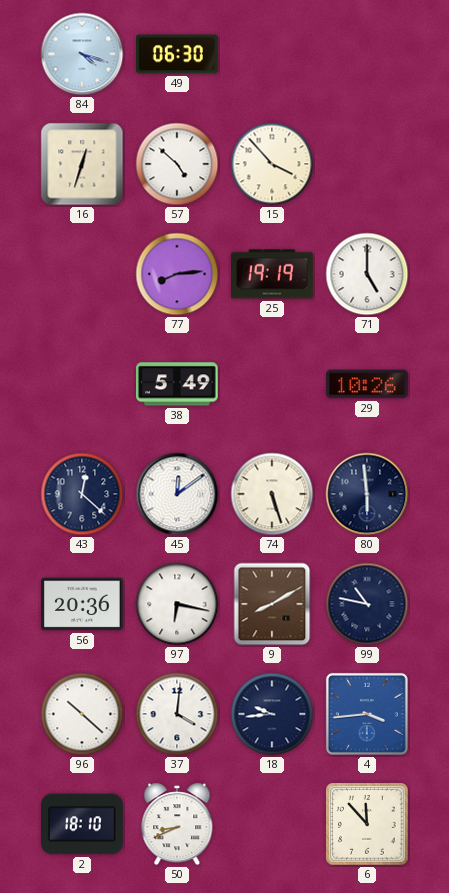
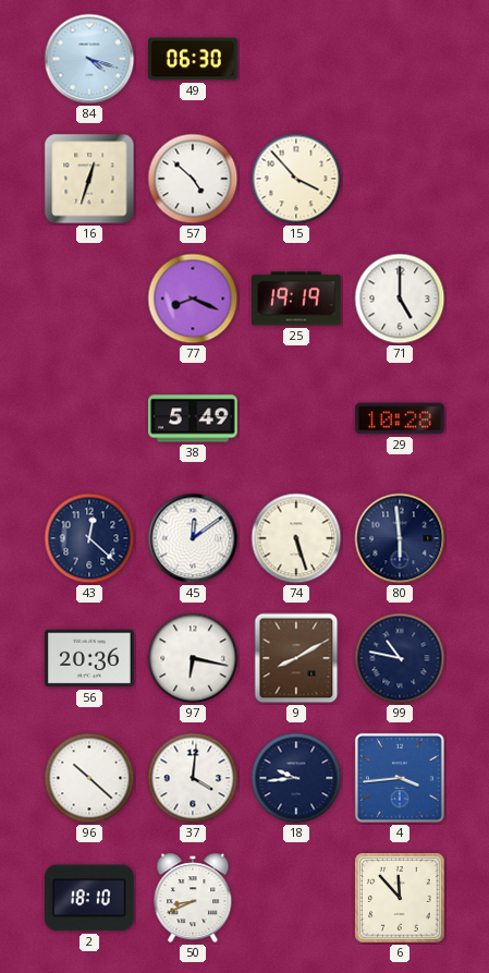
77: 8:14 -> 8:19
29: 10:26 -> 10:28
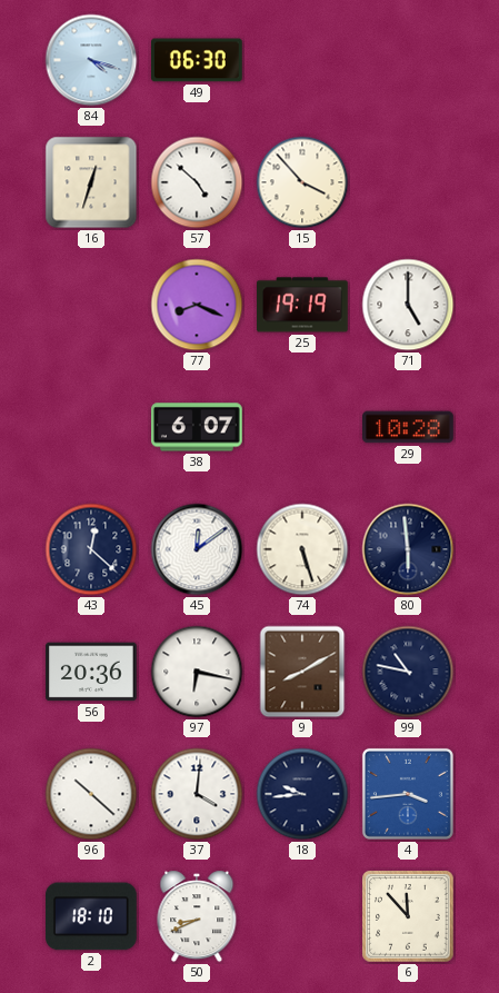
38: 5:49 -> 6:07
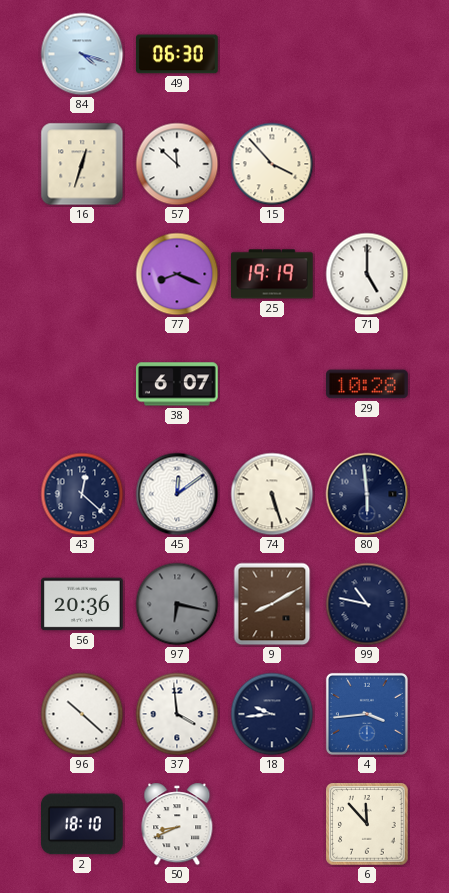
57: 4:52 -> 11:52
97 dial: white -> grey
37: 4:01 -> 3:59
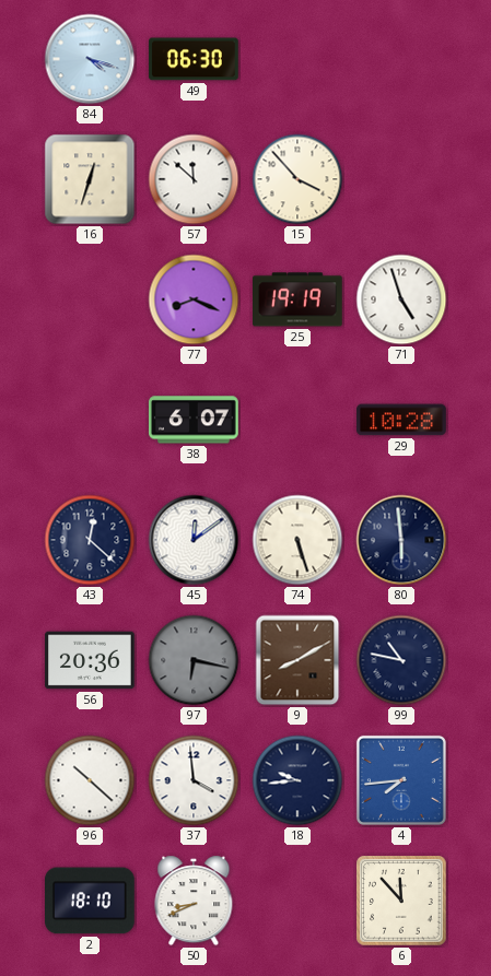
71: 5:00 -> 4:57
4: 3:44 -> 7:44
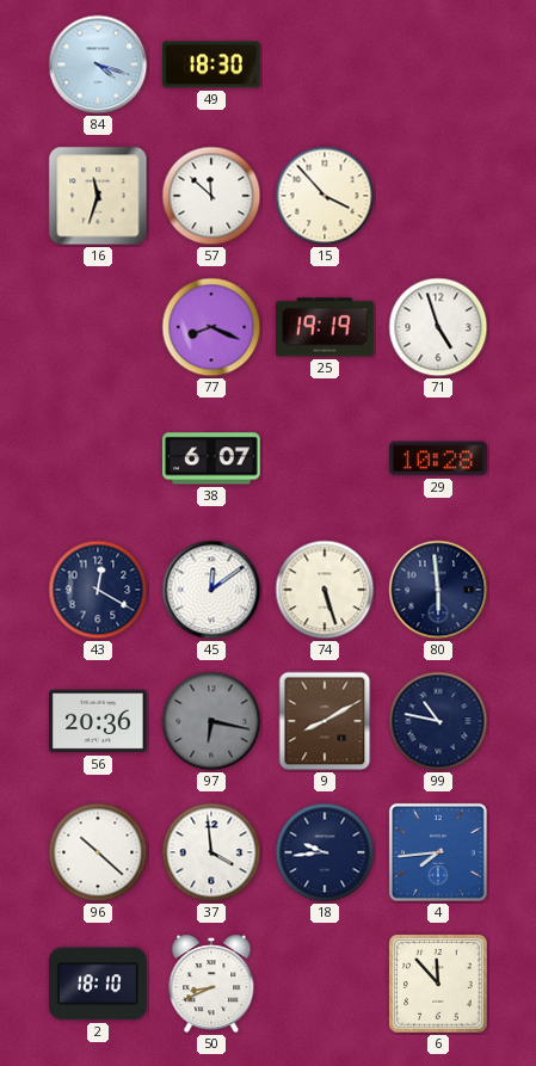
49: 06:30 -> 18:30
16: 12:33 -> 11:33
43: 12:22 -> 12:20
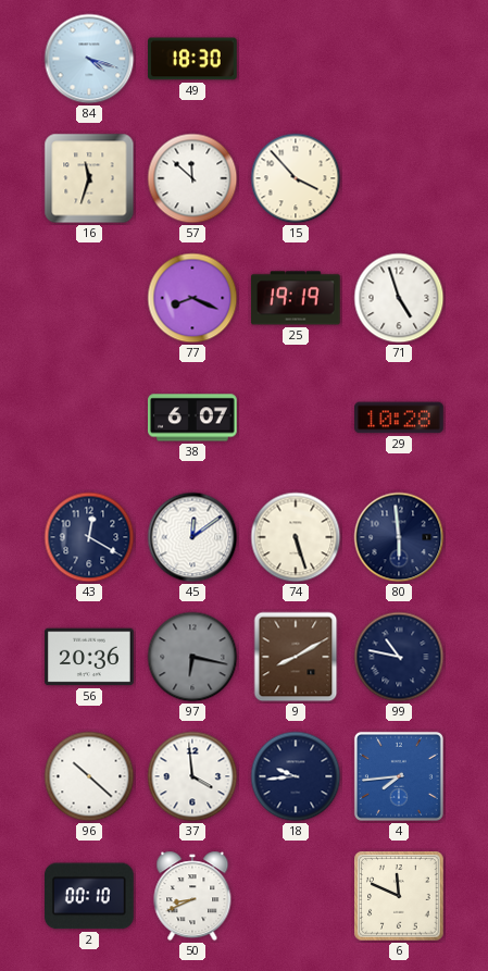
2: 18:10 -> 00:10
6: 11:53 -> 11:49
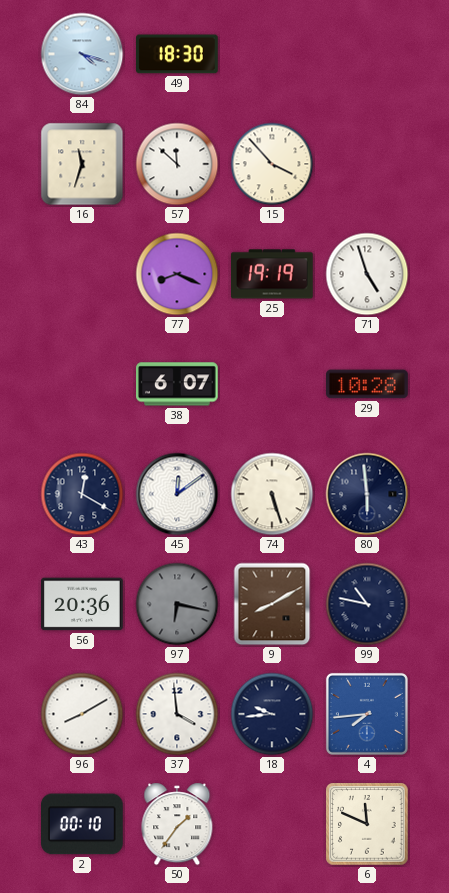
96: 10:22 -> 8:10
50: 8:41 -> 1:36
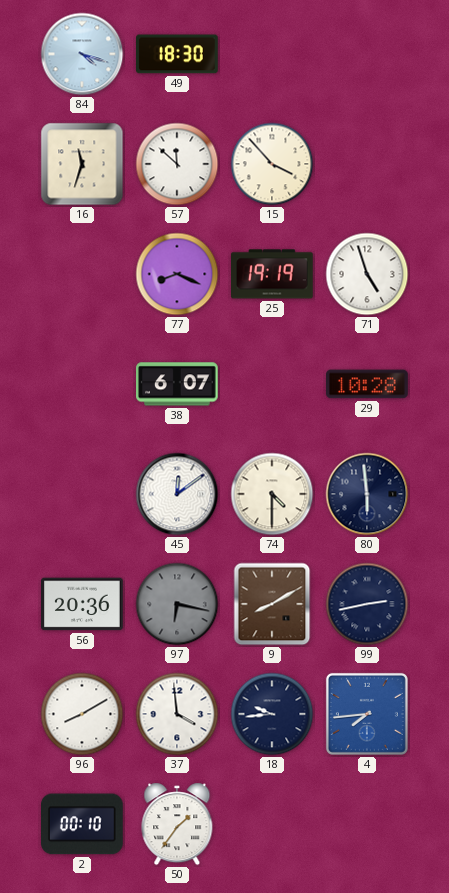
43: 12:20 -> none
74: 5:27 -> 4:30
99: 10:47 -> 2:43
6: 11:49 -> none
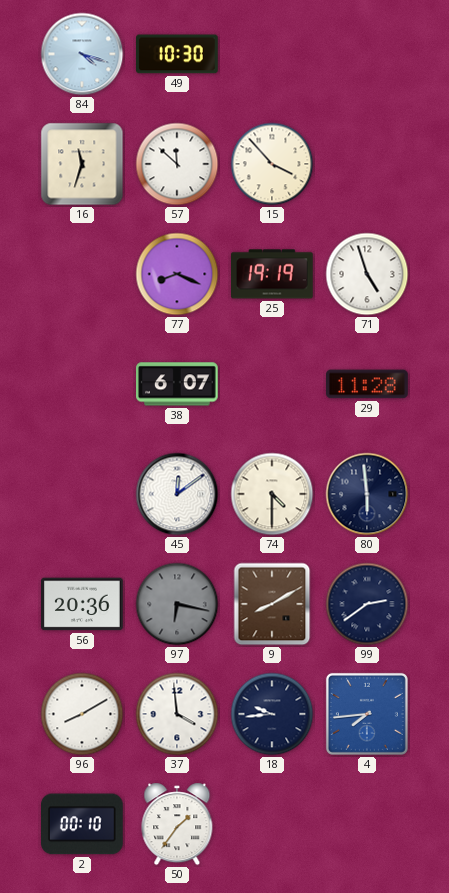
49: 18:30 -> 10:30
29: 10:28 -> 11:28
99: 2:43 -> 2:39
